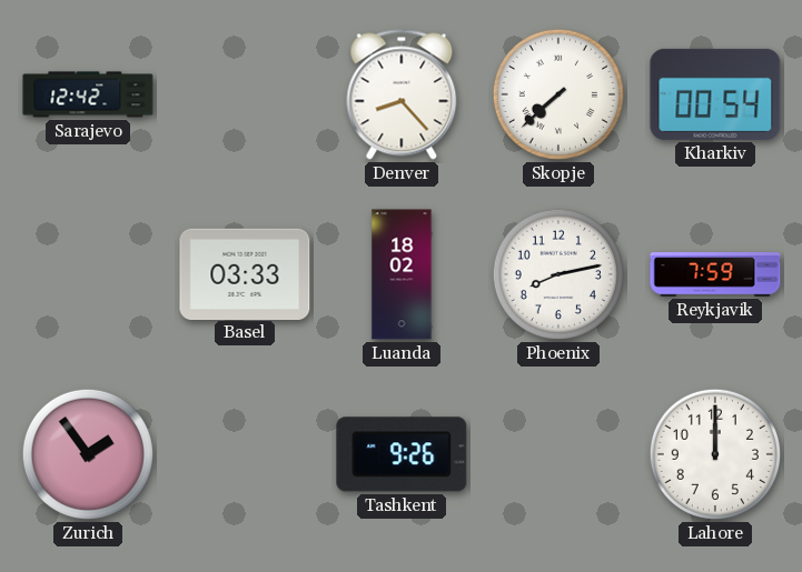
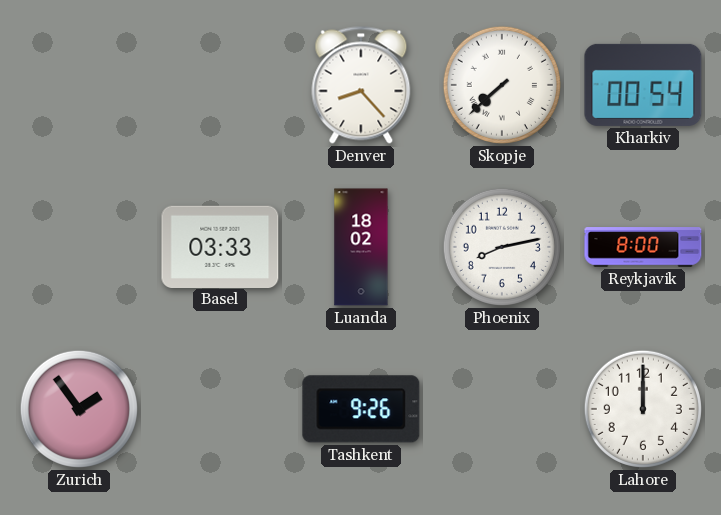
Sarajevo: 12:42 -> none
Reykjavik: 7:59 -> 8:00
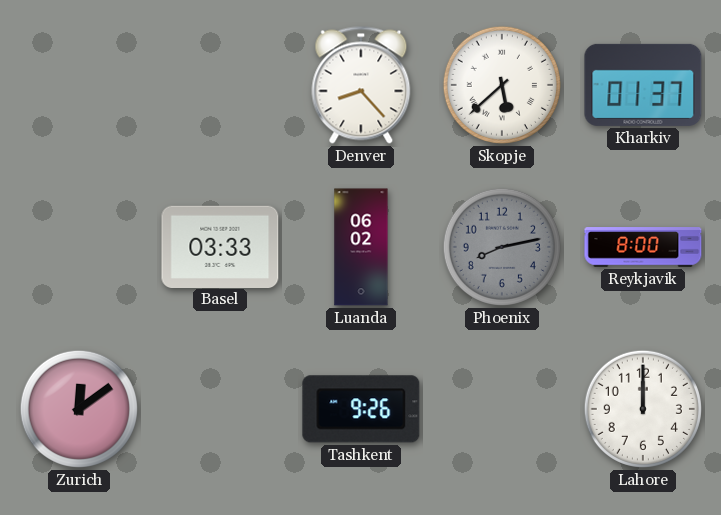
Skopje: 7:38 -> 5:38
Kharkiv: 00:54 -> 01:37
Luanda: 18:02 -> 06:02
Phoenix dial: white -> grey
Zurich: 1:54 -> 12:09
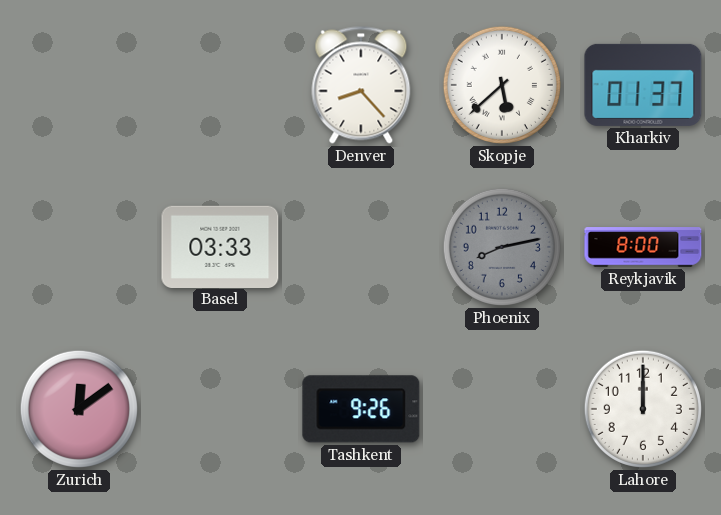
Luanda: 06:02 -> none
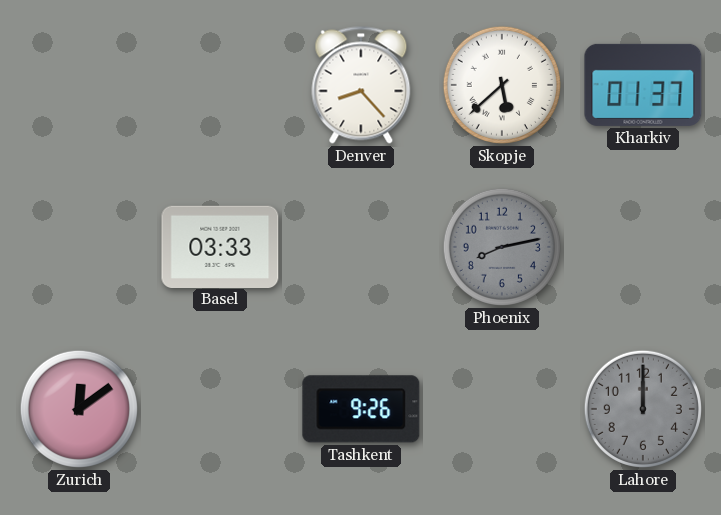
Reykjavik: 8:00 -> none
Lahore dial: white -> grey
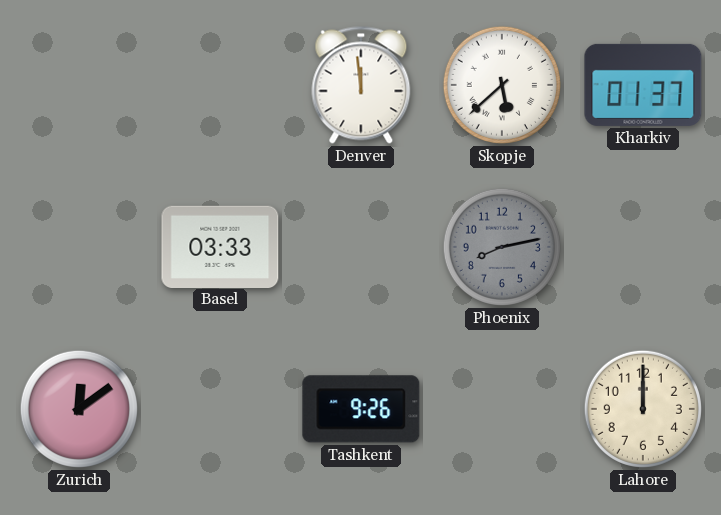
Denver: 8:23 -> 11:59
Lahore dial: grey -> cream
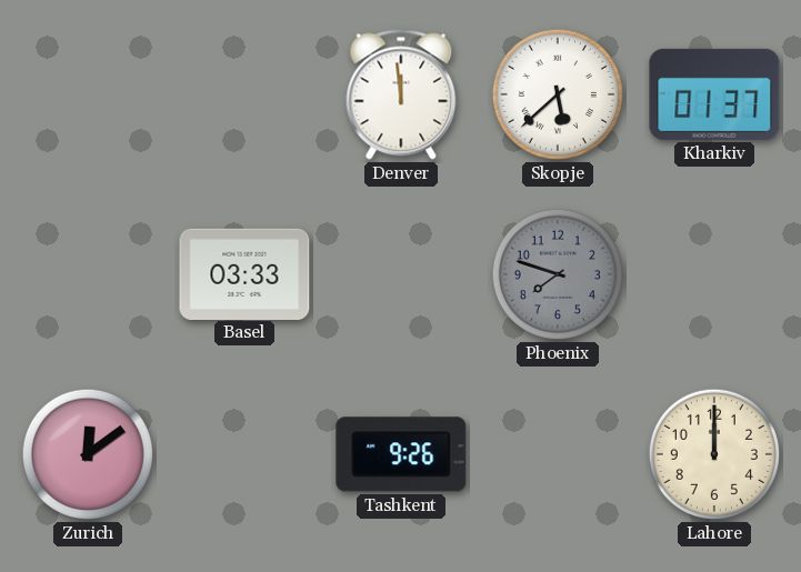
Phoenix: 8:13 -> 7:48
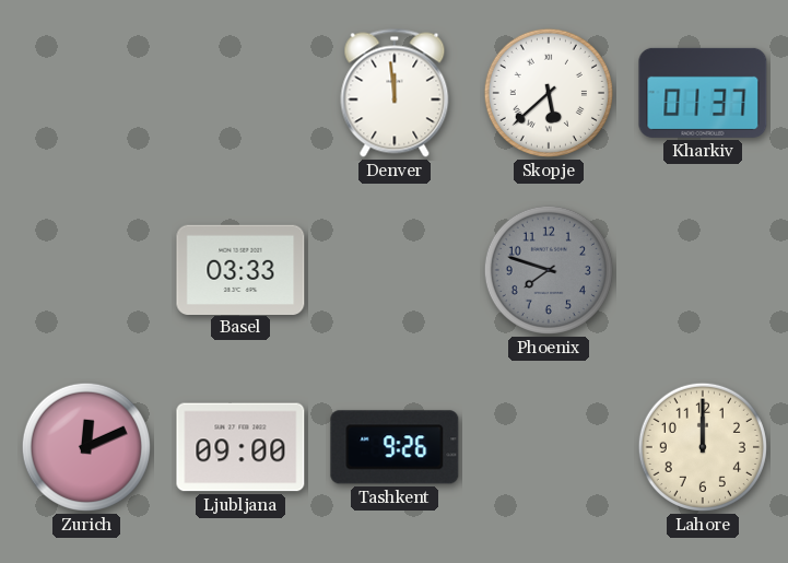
Zurich: 12:09 -> 12:11
Ljubljana: none -> 09:00
